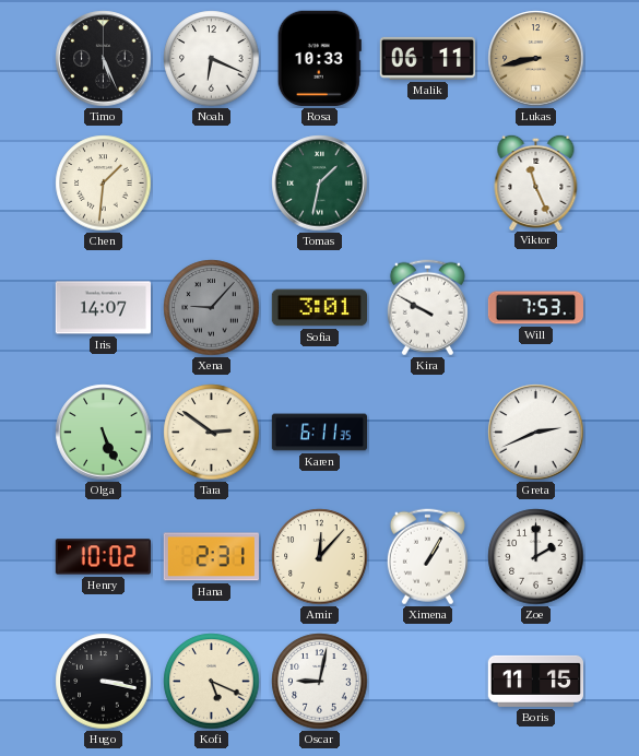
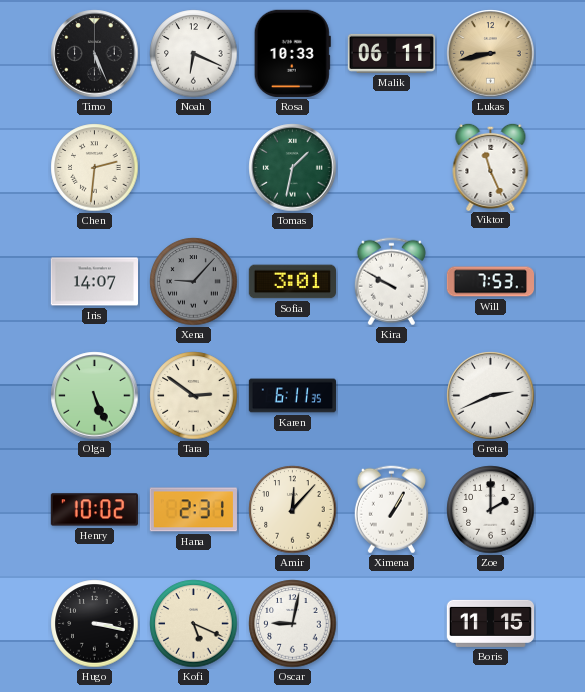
Chen: 1:31 -> 2:31
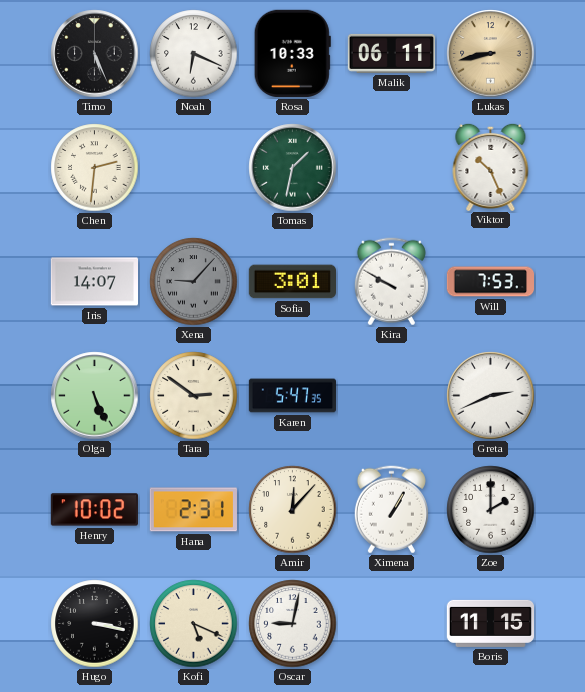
Viktor: 11:26 -> 10:26
Karen: 6:11 -> 5:47
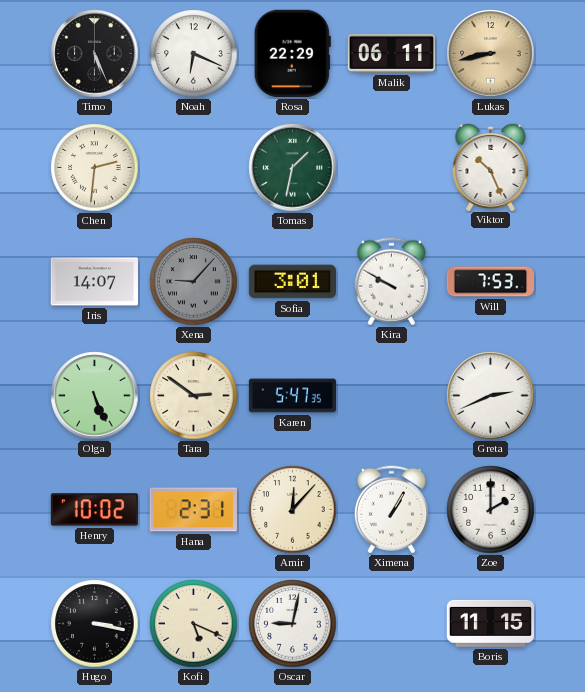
Rosa: 10:33 -> 22:29
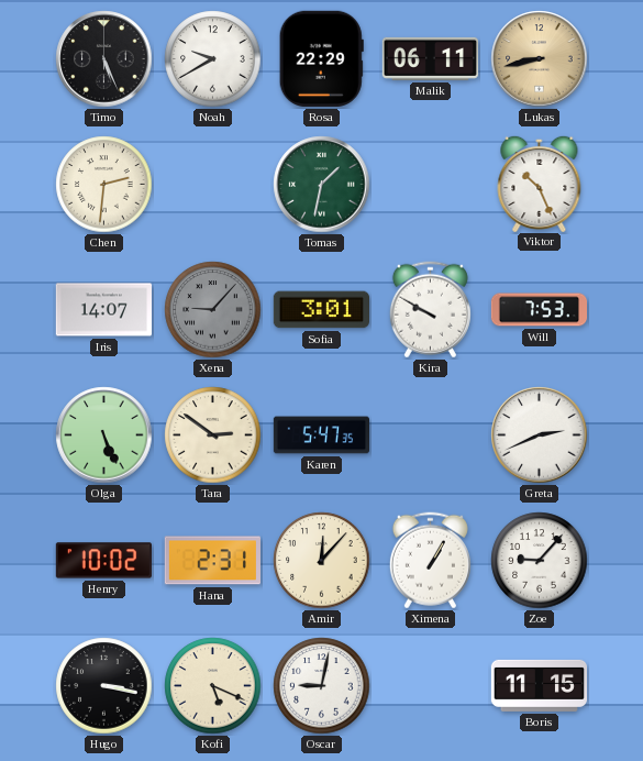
Noah: 6:19 -> 9:40
Zoe: 2:00 -> 9:07
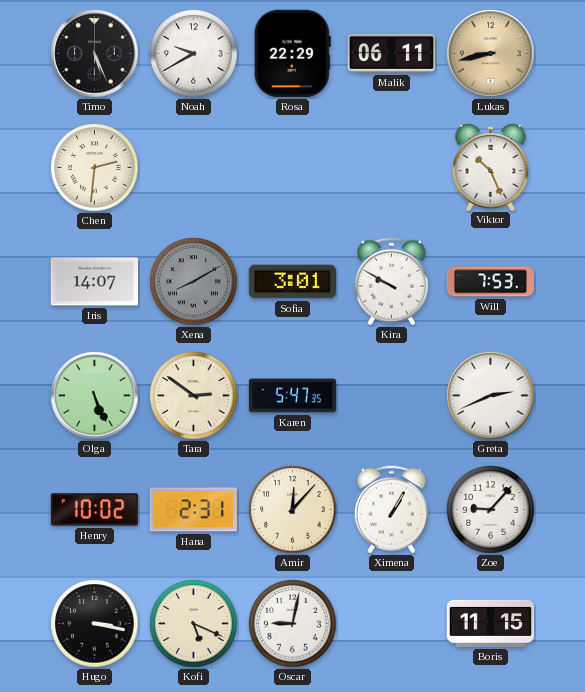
Tomas: 1:32 -> none
Xena: 9:07 -> 8:10
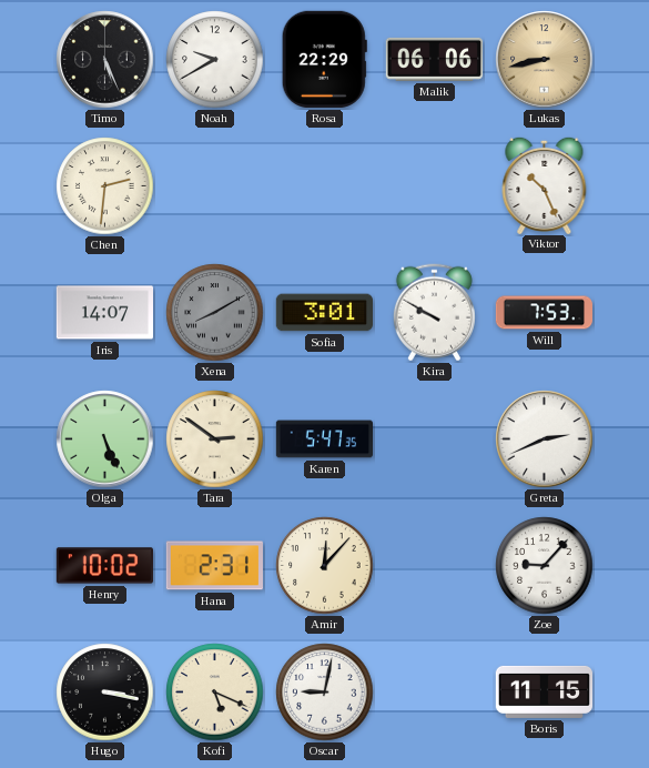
Malik: 06:11 -> 06:06
Ximena: 1:05 -> none
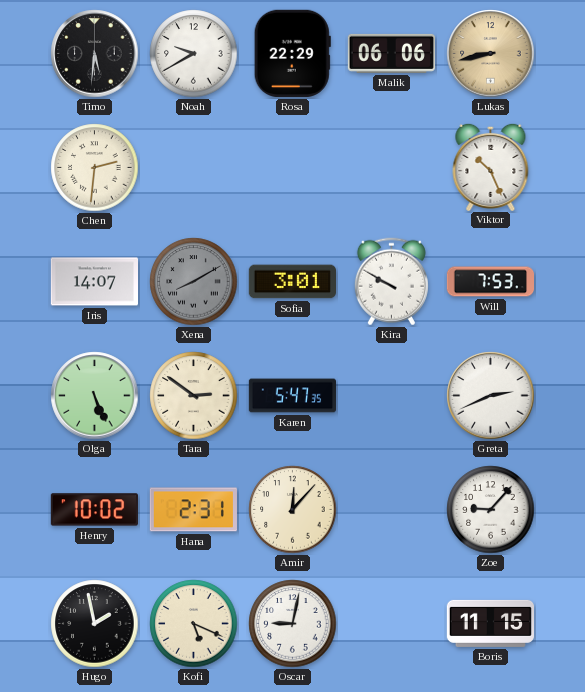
Timo: 5:26 -> 5:31
Hugo: 3:17 -> 1:58
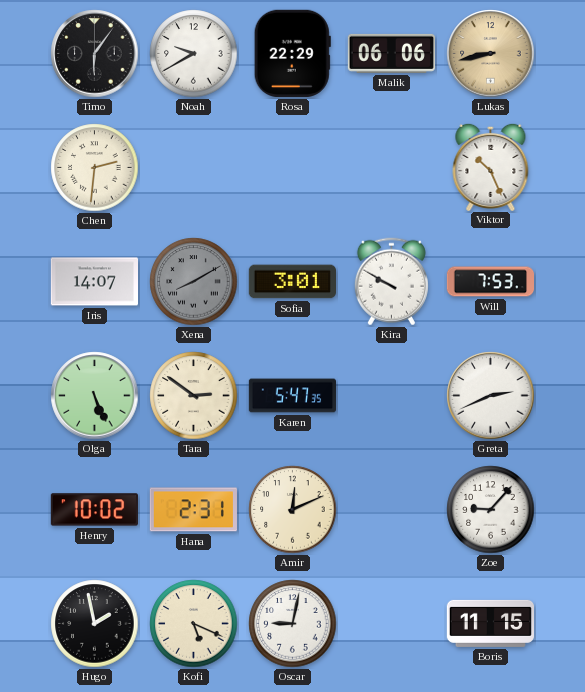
Timo: 5:31 -> 6:06
Amir: 12:07 -> 12:11
